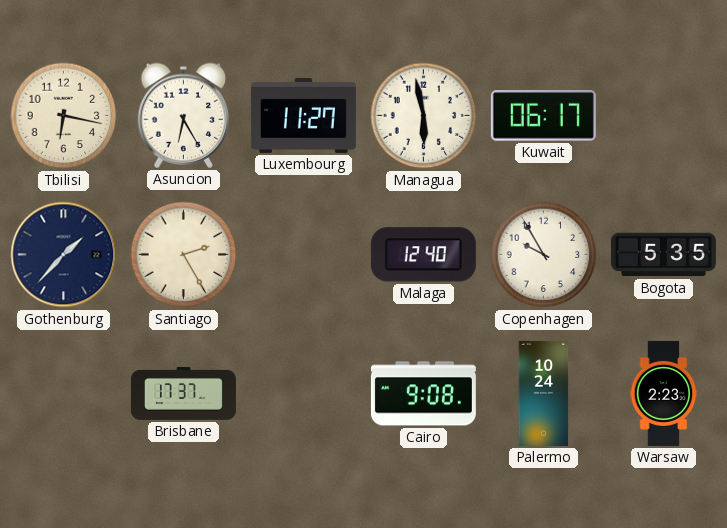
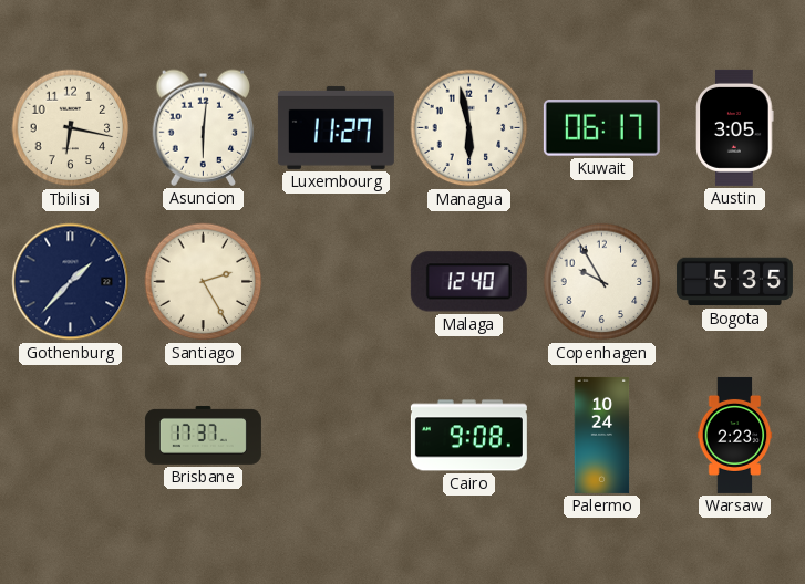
Asuncion: 6:25 -> 6:01
Austin: none -> 3:05
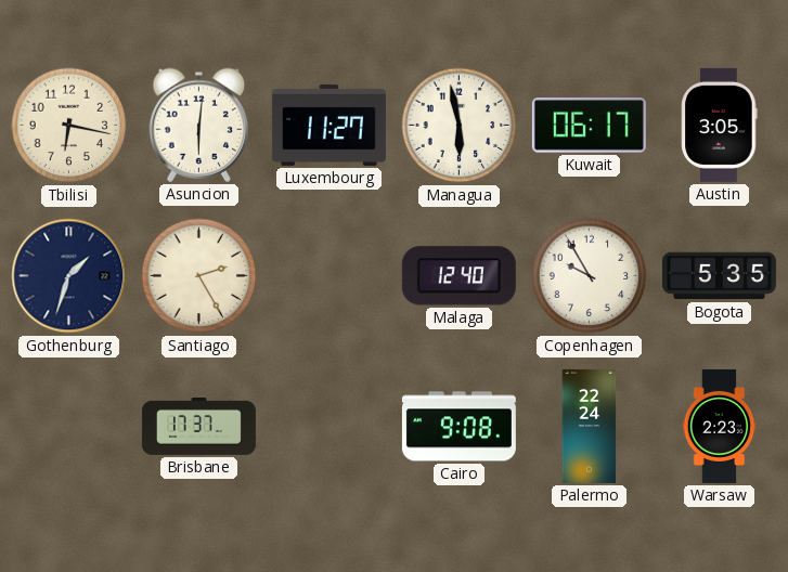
Gothenburg: 1:37 -> 1:33
Palermo: 10:24 -> 22:24
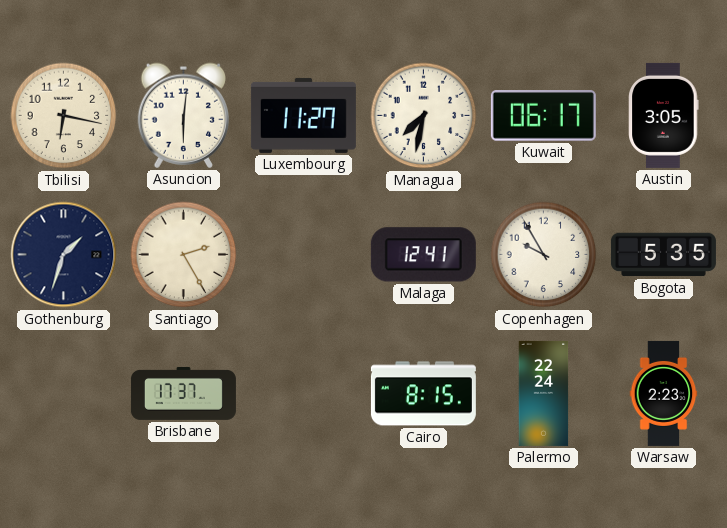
Managua: 5:58 -> 7:32
Malaga: 12:40 -> 12:41
Cairo: 9:08 -> 8:15
